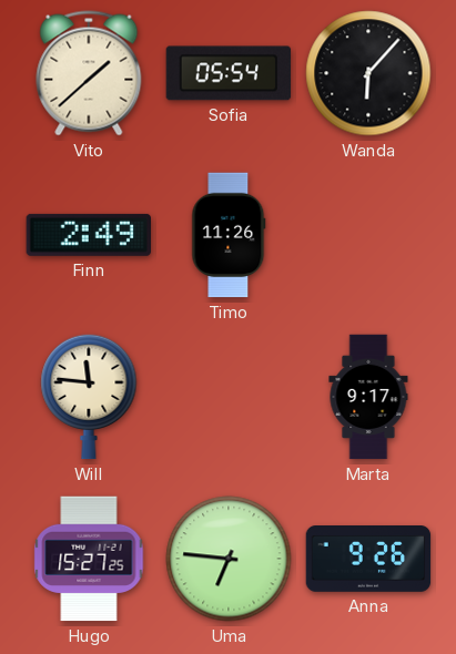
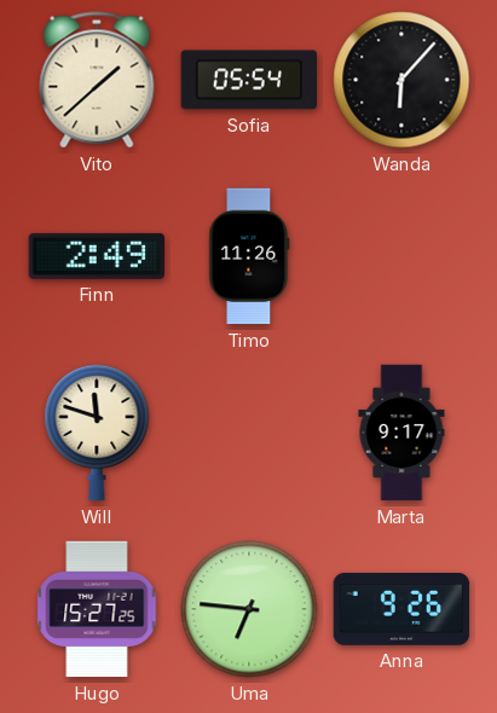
Will: 11:46 -> 11:48
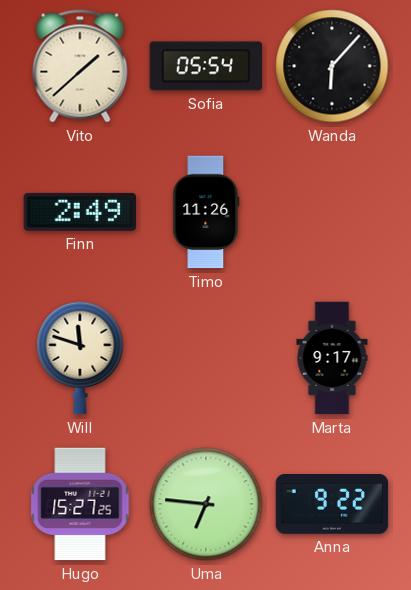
Anna: 9:26 -> 9:22
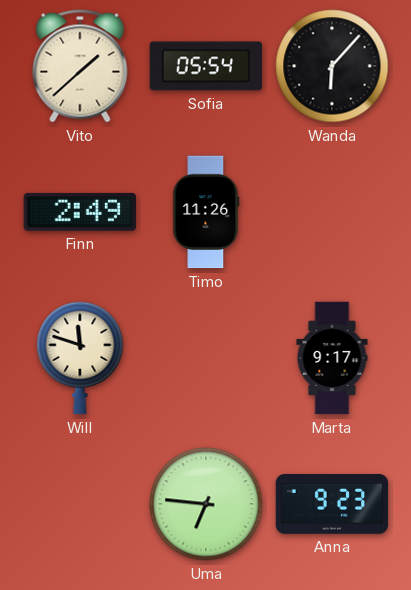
Hugo: 15:27 -> none
Anna: 9:22 -> 9:23
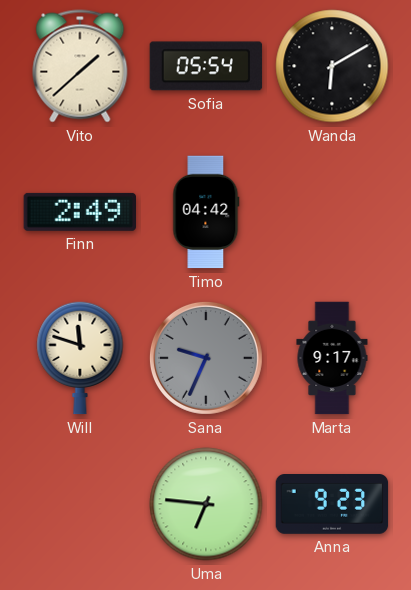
Wanda: 6:07 -> 6:10
Timo: 11:26 -> 04:42
Sana: none -> 9:34
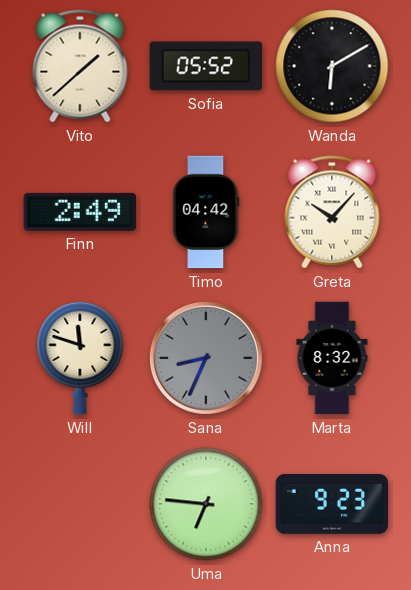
Sofia: 05:54 -> 05:52
Greta: none -> 10:07
Sana: 9:34 -> 8:34
Marta: 9:17 -> 8:32
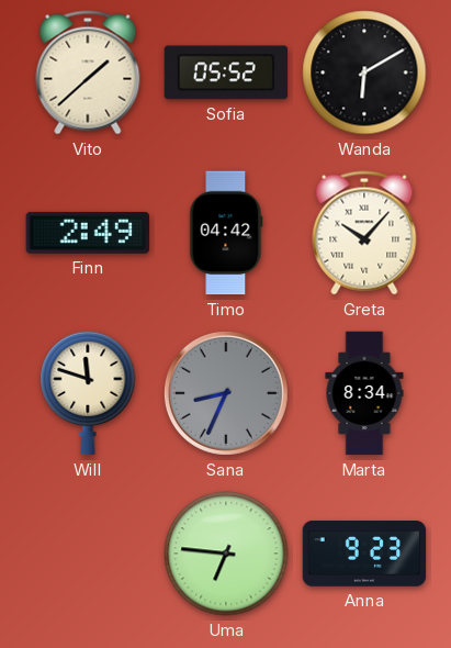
Marta: 8:32 -> 8:34
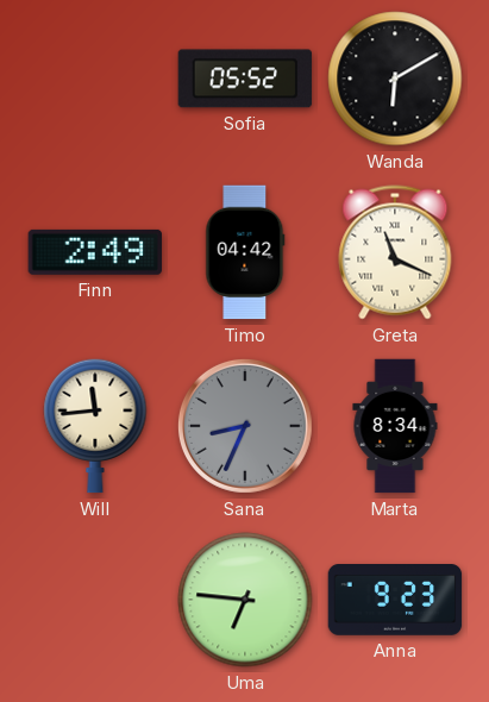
Vito: 1:38 -> none
Greta: 10:07 -> 11:19
Will: 11:48 -> 11:44
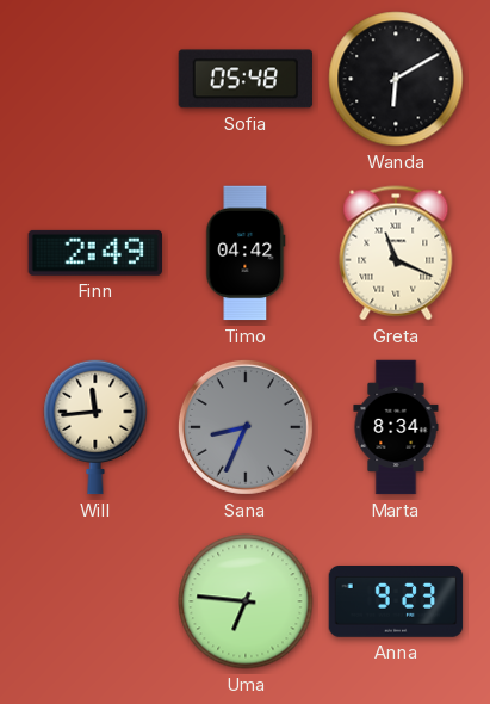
Sofia: 05:52 -> 05:48
